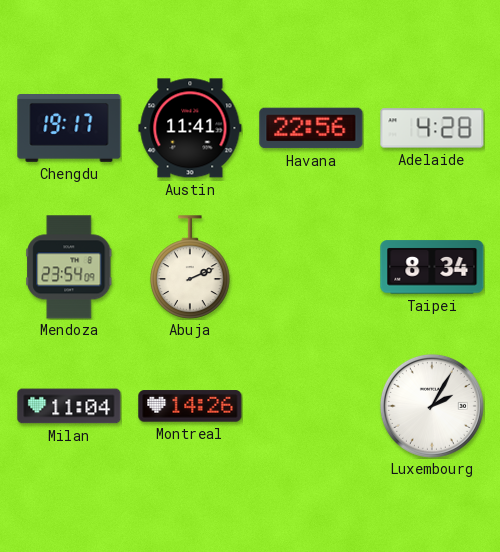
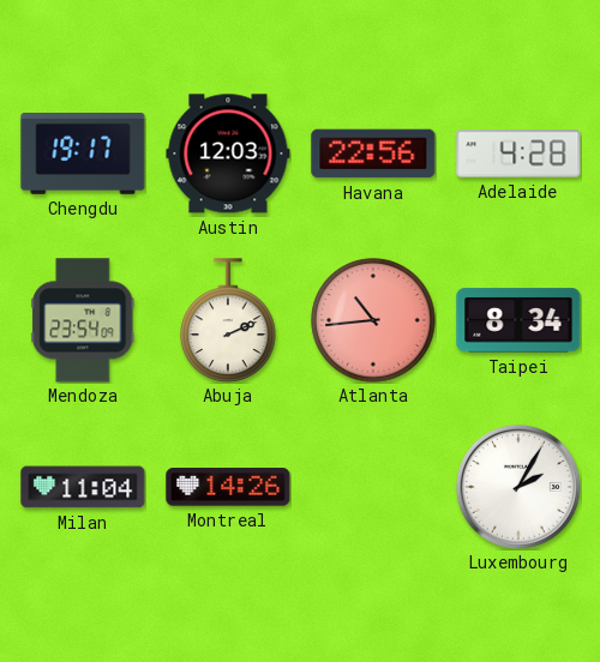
Austin: 11:41 -> 12:03
Atlanta: none -> 10:44
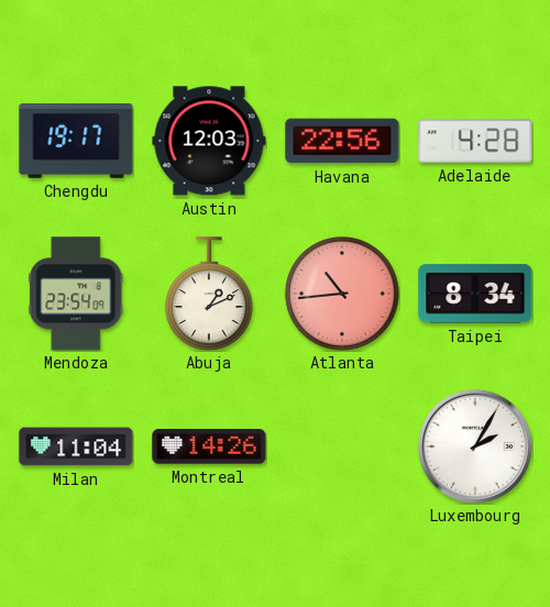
Abuja: 2:11 -> 1:11
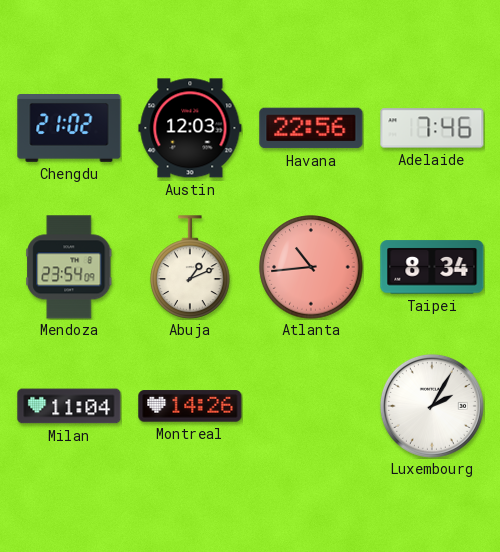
Chengdu: 19:17 -> 21:02
Adelaide: 4:28 -> 7:46
